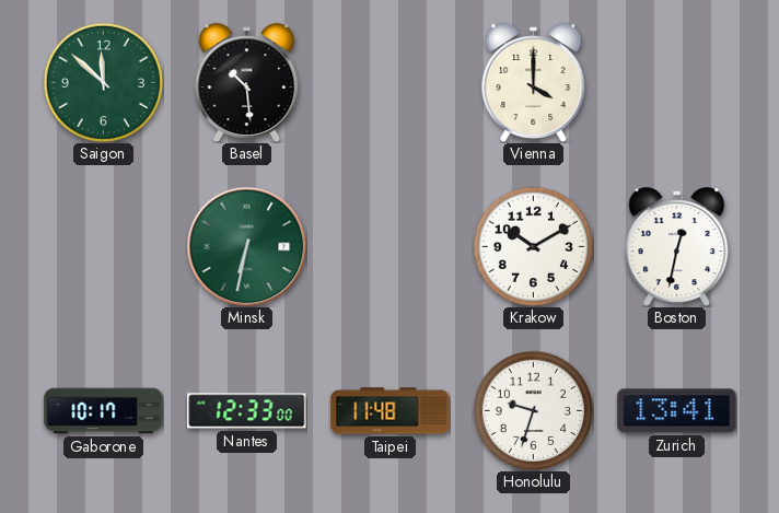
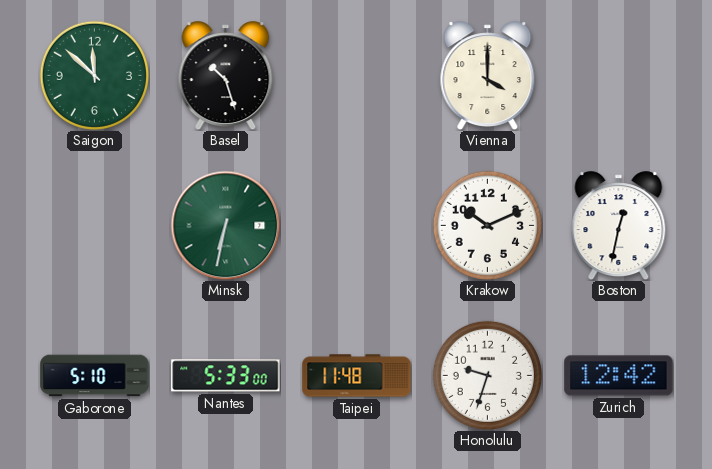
Basel: 10:29 -> 10:27
Krakow: 10:10 -> 10:11
Gaborone: 10:17 -> 5:10
Nantes: 12:33 -> 5:33
Zurich: 13:41 -> 12:42
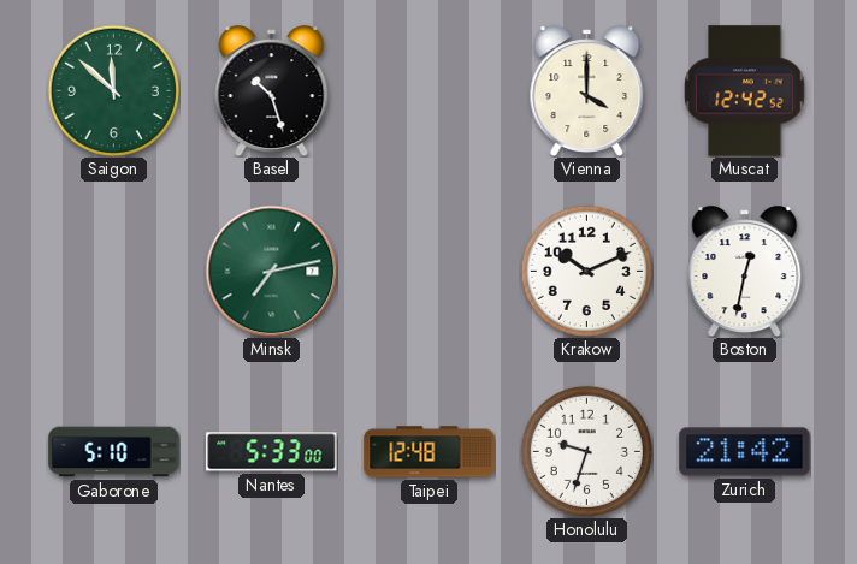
Muscat: none -> 12:42
Minsk: 6:32 -> 7:13
Taipei: 11:48 -> 12:48
Zurich: 12:42 -> 21:42
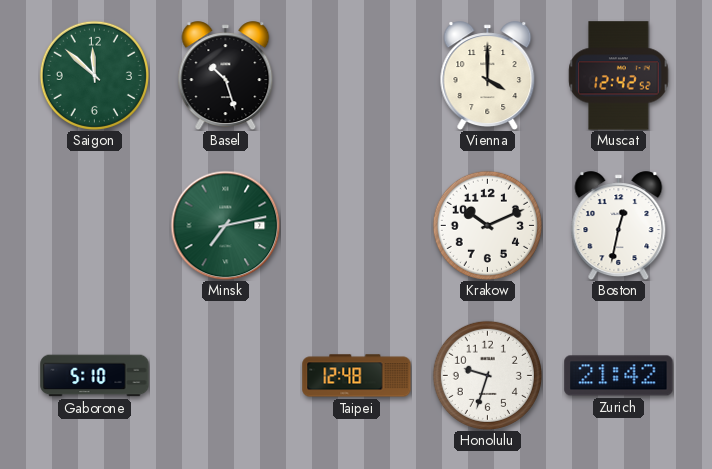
Nantes: 5:33 -> none
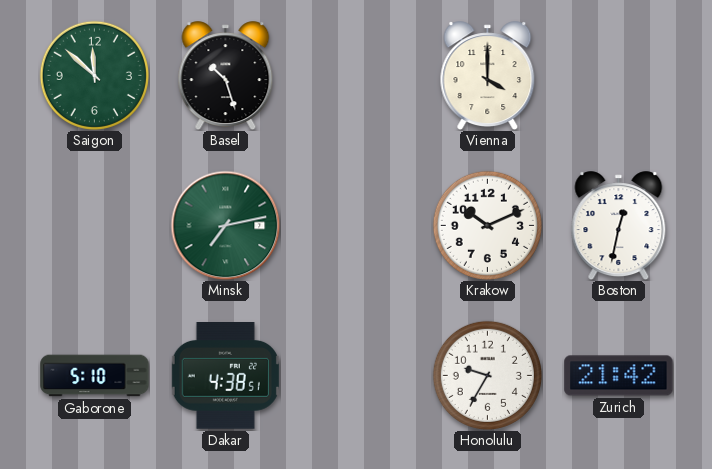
Muscat: 12:42 -> none
Dakar: none -> 4:38
Taipei: 12:48 -> none
Honolulu: 9:33 -> 9:35
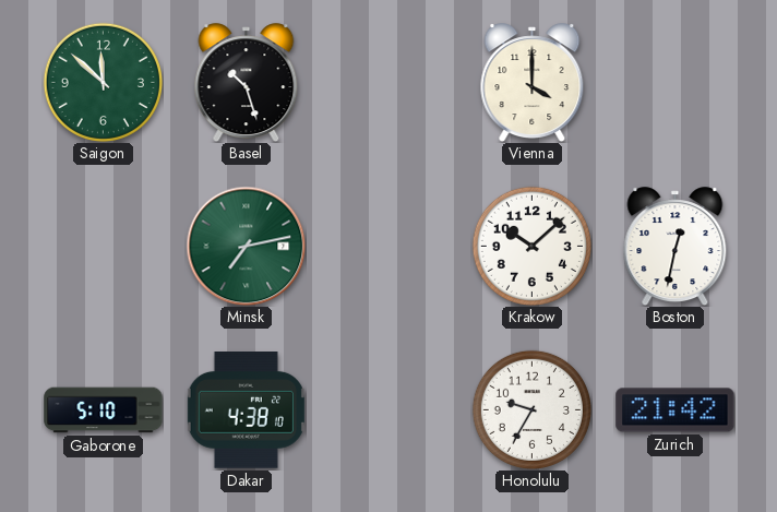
Krakow: 10:11 -> 10:08
Dakar: 4:38:51 -> 4:38:10
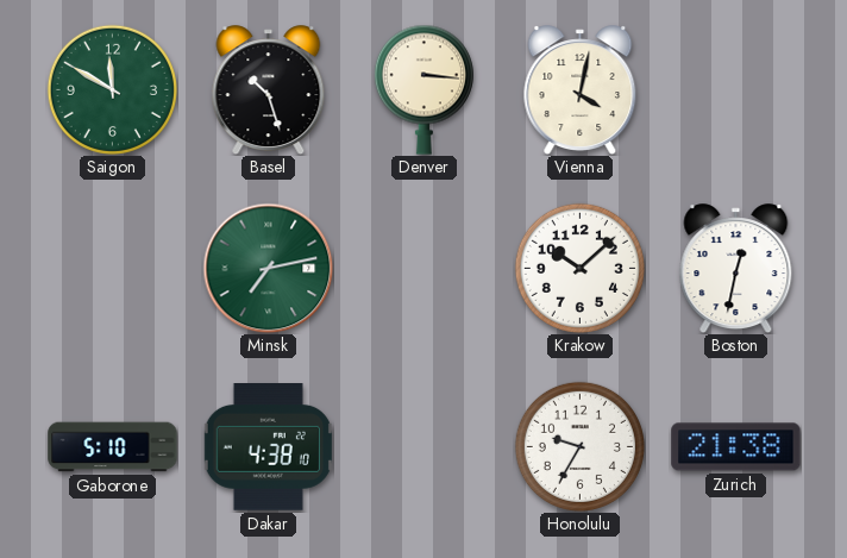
Saigon: 11:52 -> 11:50
Denver: none -> 3:16
Vienna: 4:00 -> 4:02
Zurich: 21:42 -> 21:38
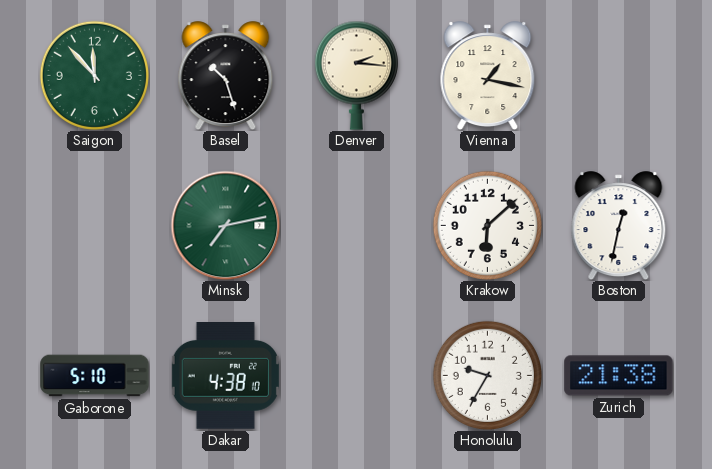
Saigon: 11:50 -> 11:53
Denver: 3:16 -> 2:16
Vienna: 4:02 -> 1:17
Krakow: 10:08 -> 6:08
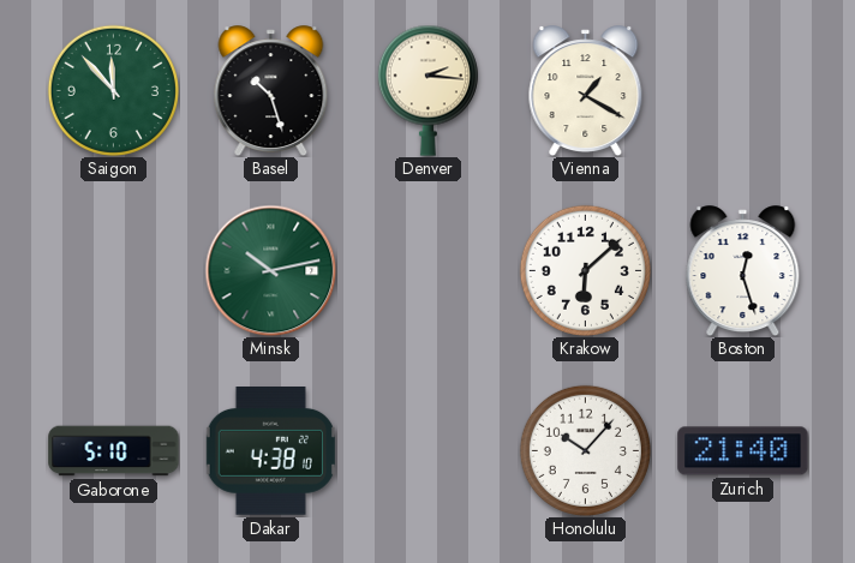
Vienna: 1:17 -> 1:20
Minsk: 7:13 -> 10:13
Boston: 12:32 -> 12:27
Honolulu: 9:35 -> 10:07
Zurich: 21:38 -> 21:40
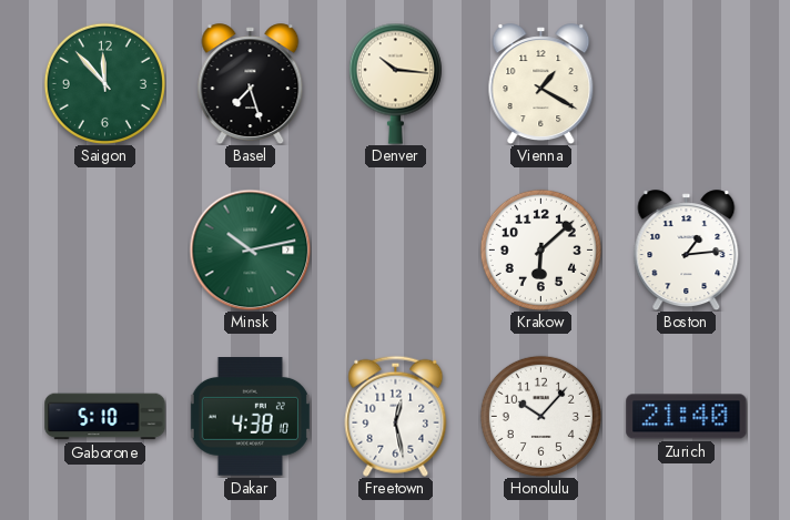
Basel: 10:27 -> 7:27
Denver: 2:16 -> 10:16
Boston: 12:27 -> 1:14
Freetown: none -> 12:28
